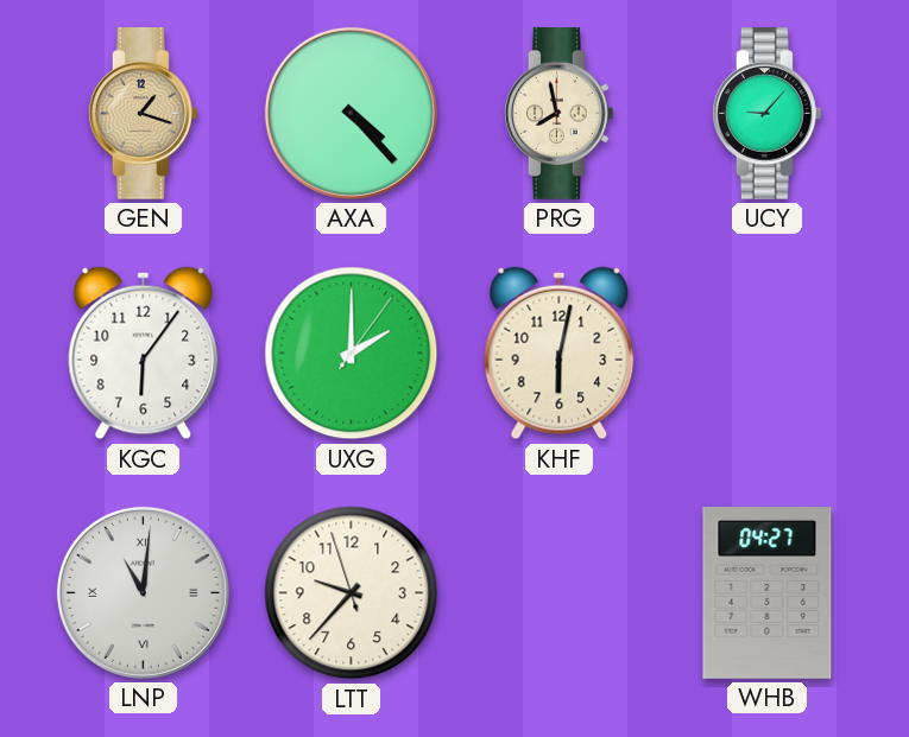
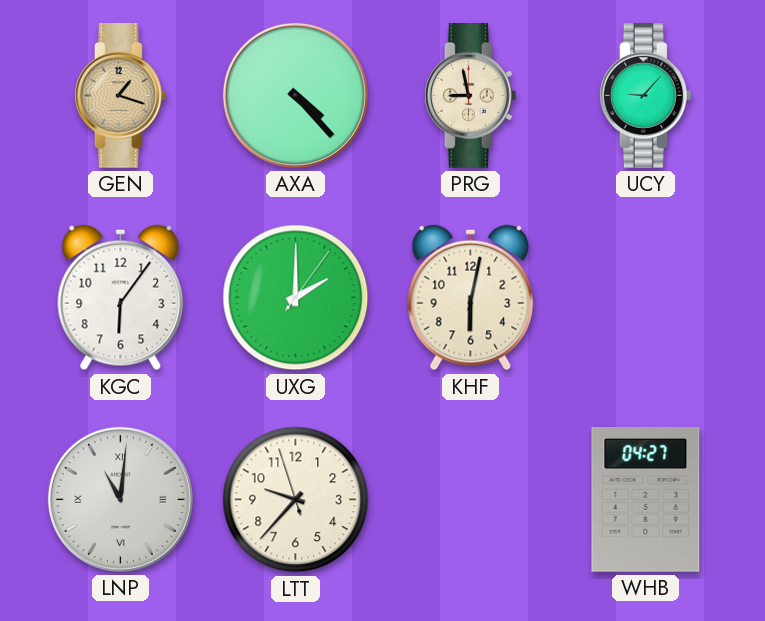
PRG: 7:58 -> 8:58
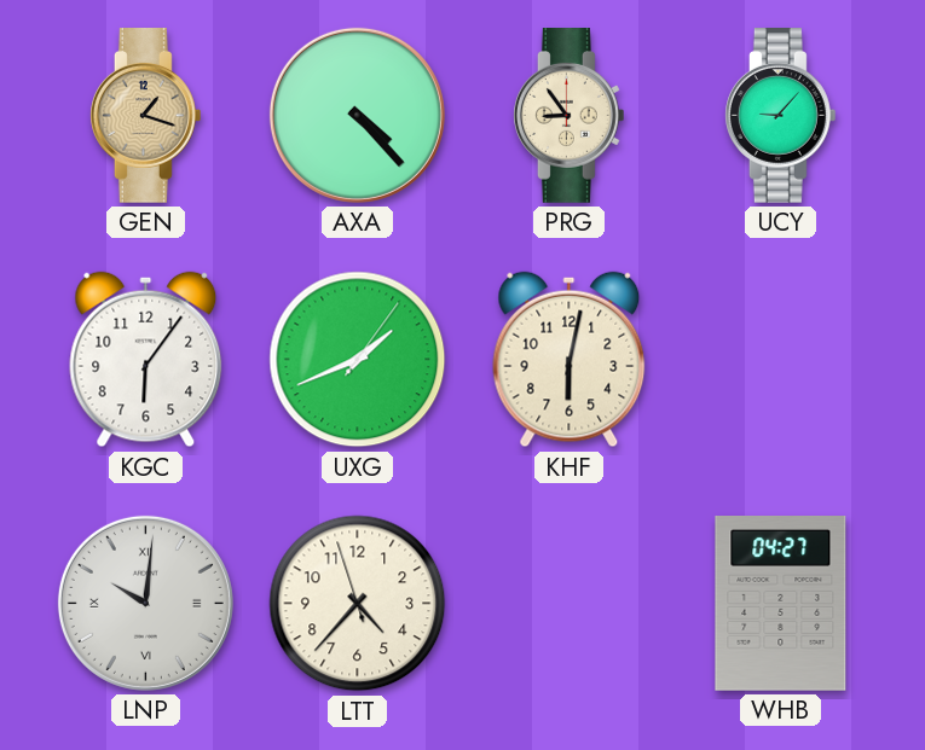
PRG: 8:58 -> 8:54
UXG: 2:00 -> 1:41
LNP: 11:01 -> 10:01
LTT: 9:36 -> 4:36
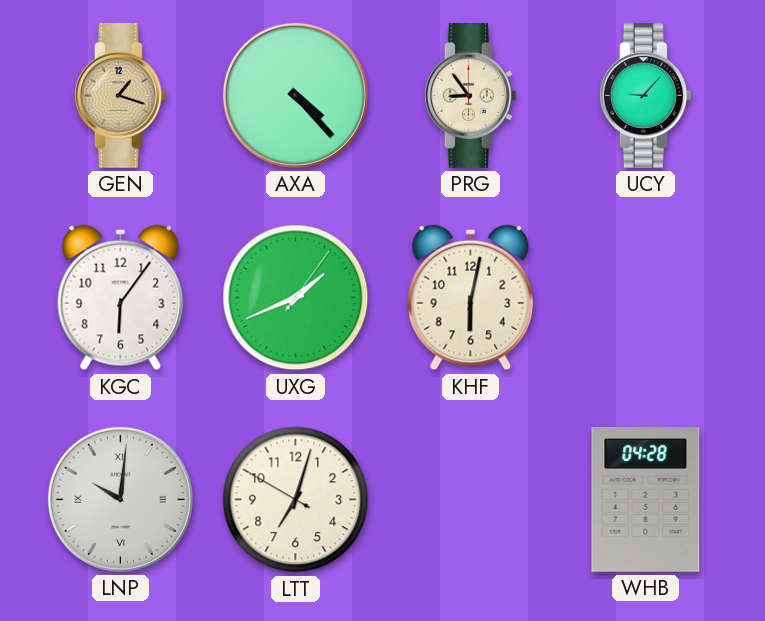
LTT: 4:36 -> 7:02
WHB: 04:27 -> 04:28
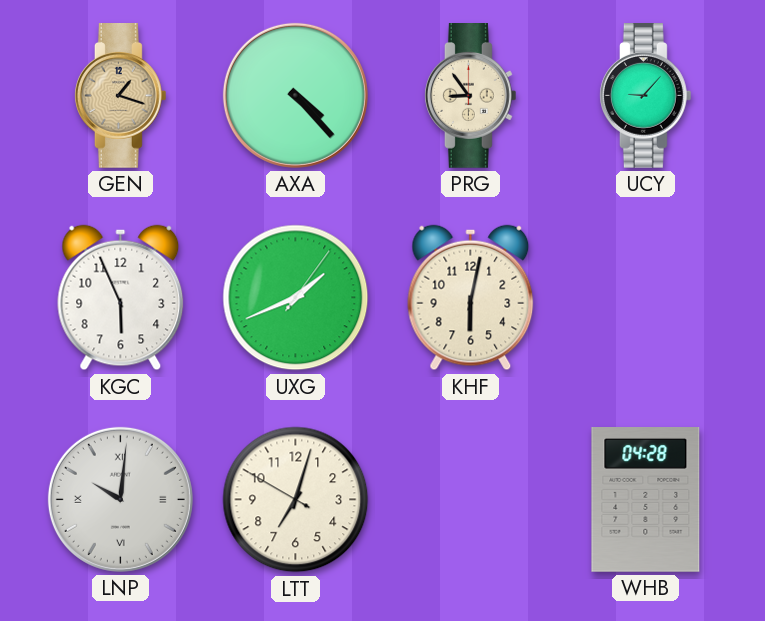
KGC: 6:06 -> 5:56
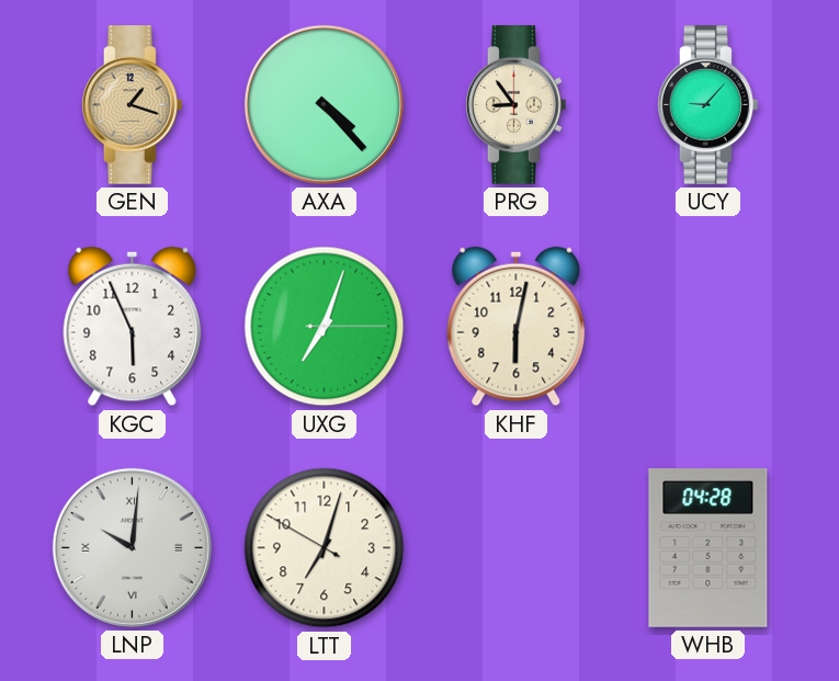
UXG: 1:41 -> 7:03
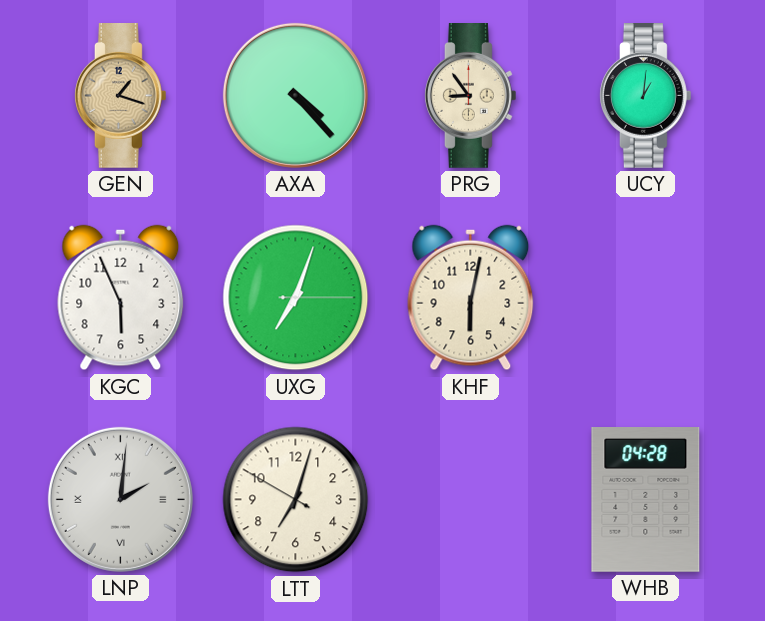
UCY: 9:07 -> 1:01
LNP: 10:01 -> 2:01
